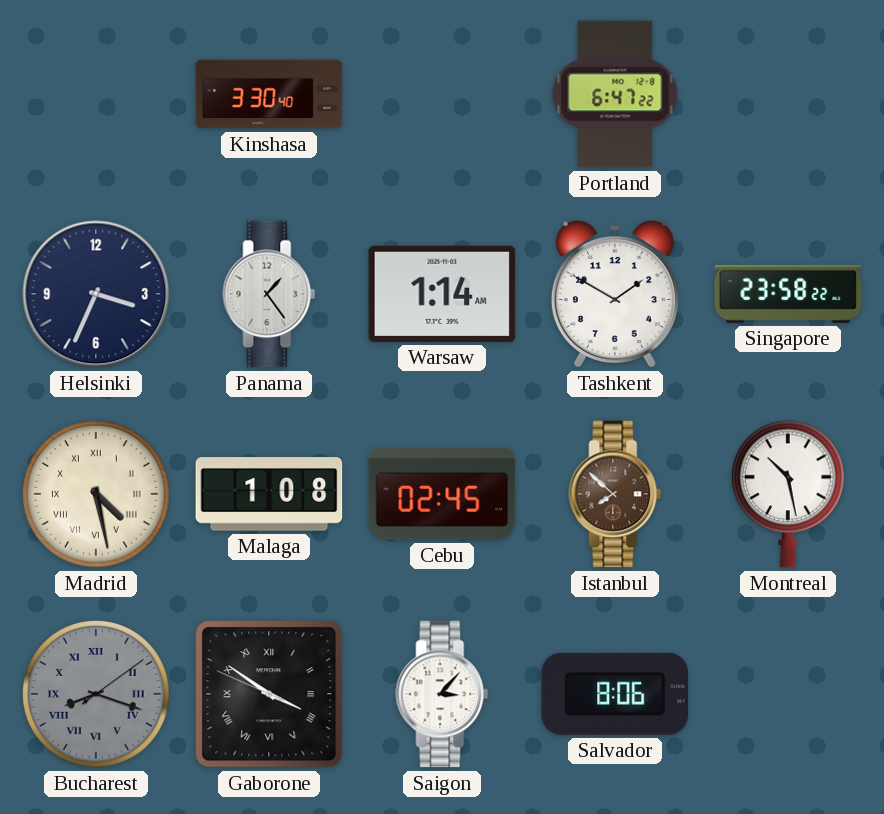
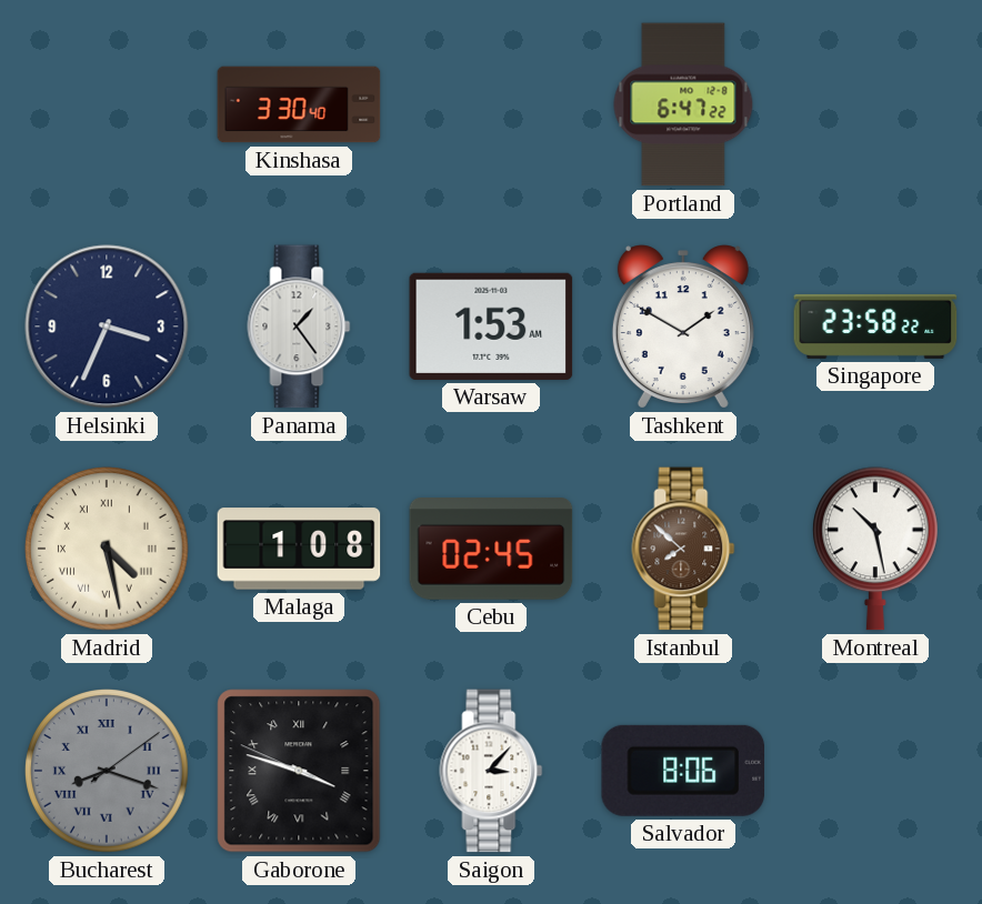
Warsaw: 1:14 -> 1:53
Gaborone: 3:50 -> 3:47
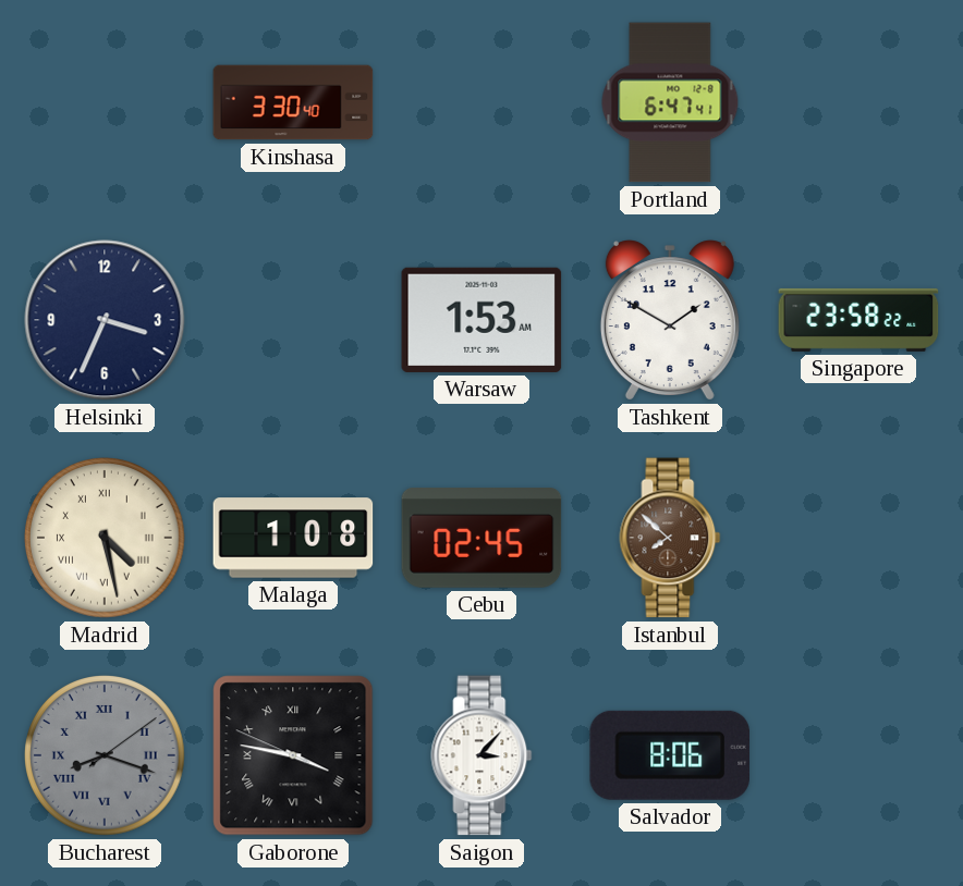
Portland: 6:47:22 -> 6:47:41
Panama: 1:24 -> none
Montreal: 10:28 -> none
Gaborone: 3:47 -> 3:46
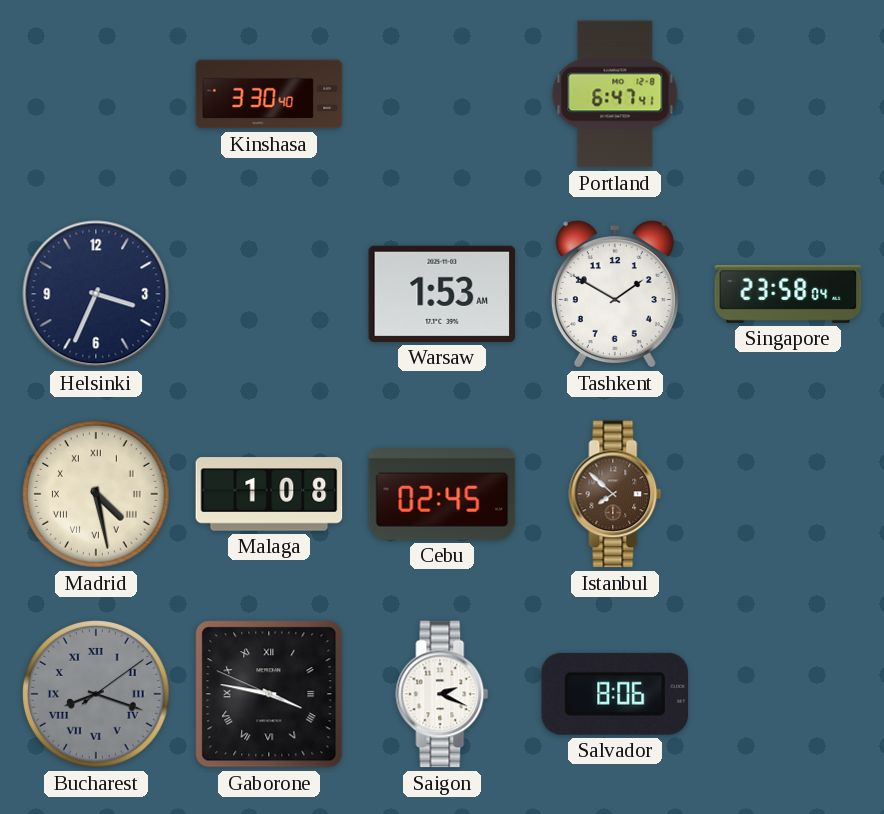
Singapore: 23:58:22 -> 23:58:04
Saigon: 3:07 -> 2:19
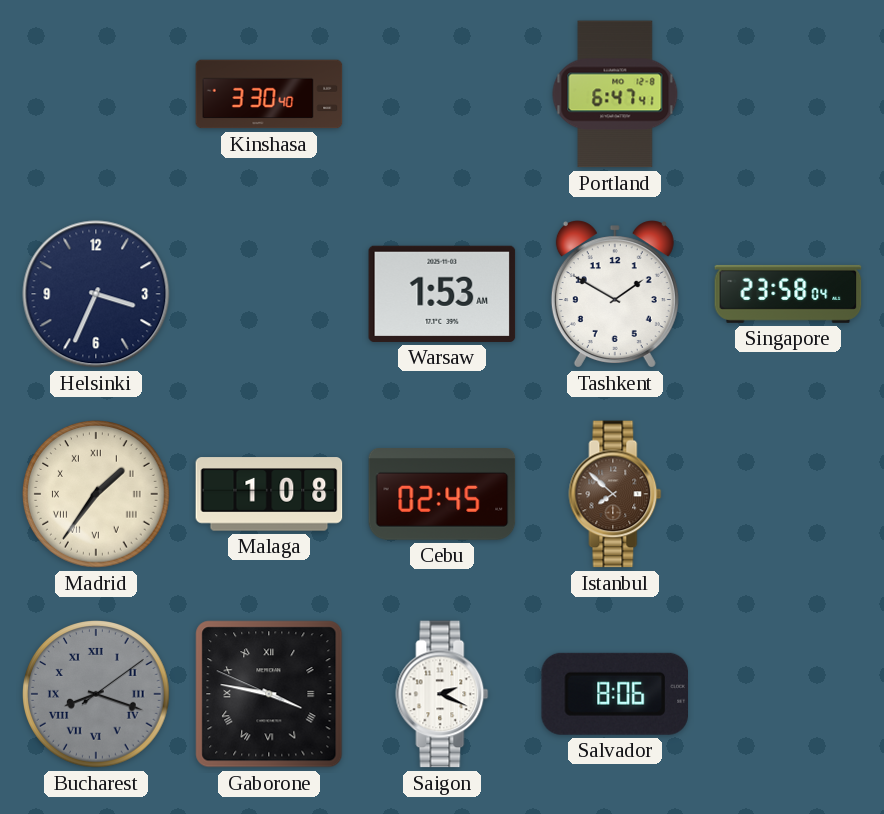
Madrid: 4:28 -> 1:36
